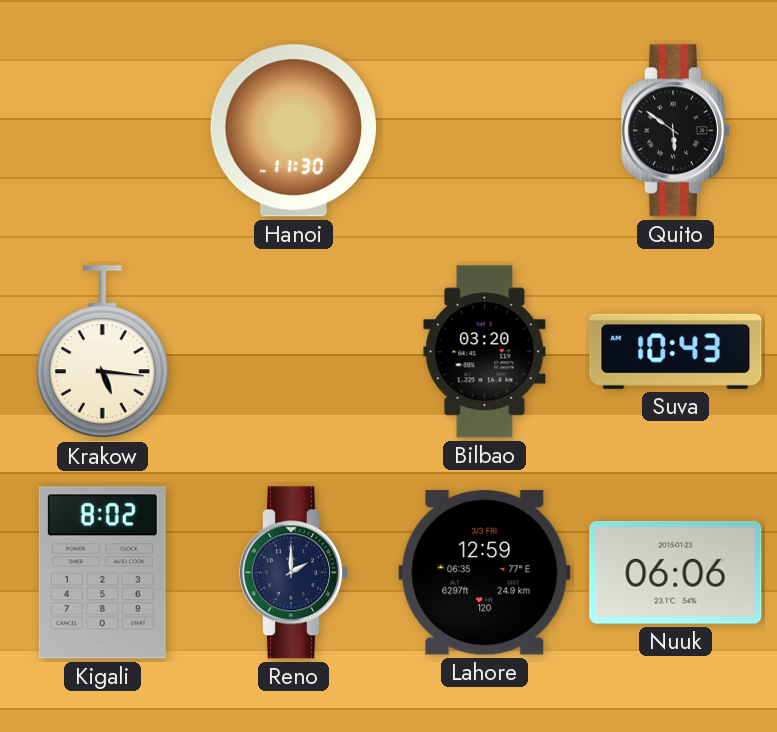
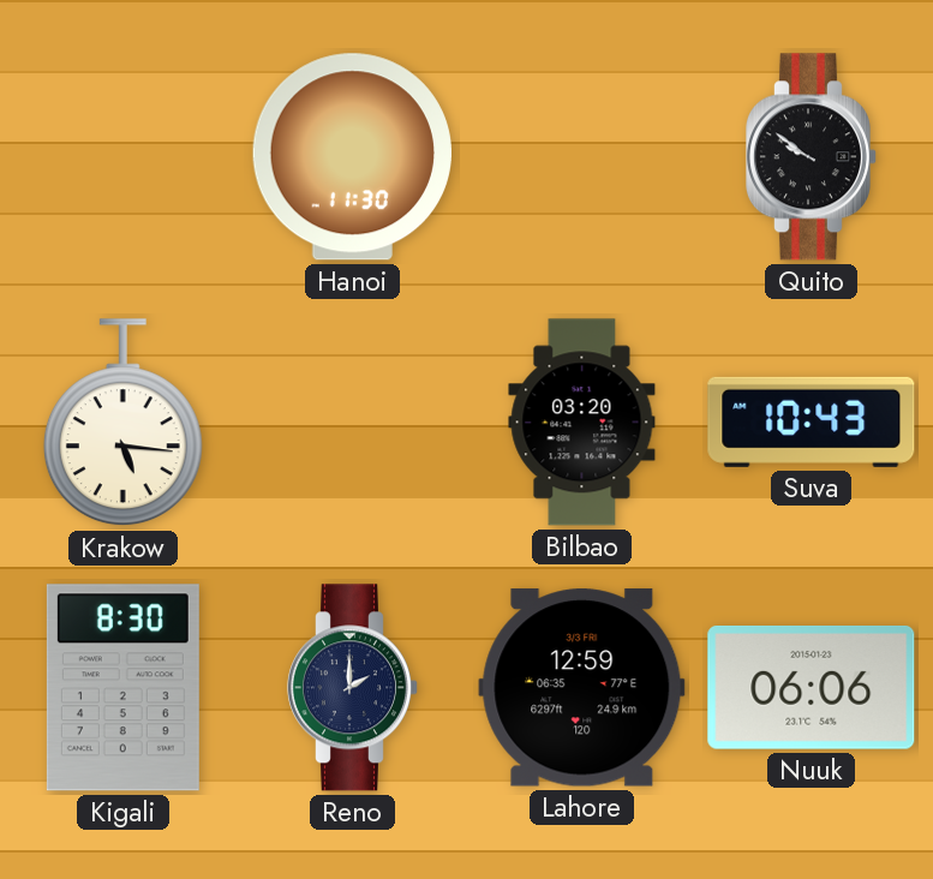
Quito: 5:51 -> 9:51
Kigali: 8:02 -> 8:30
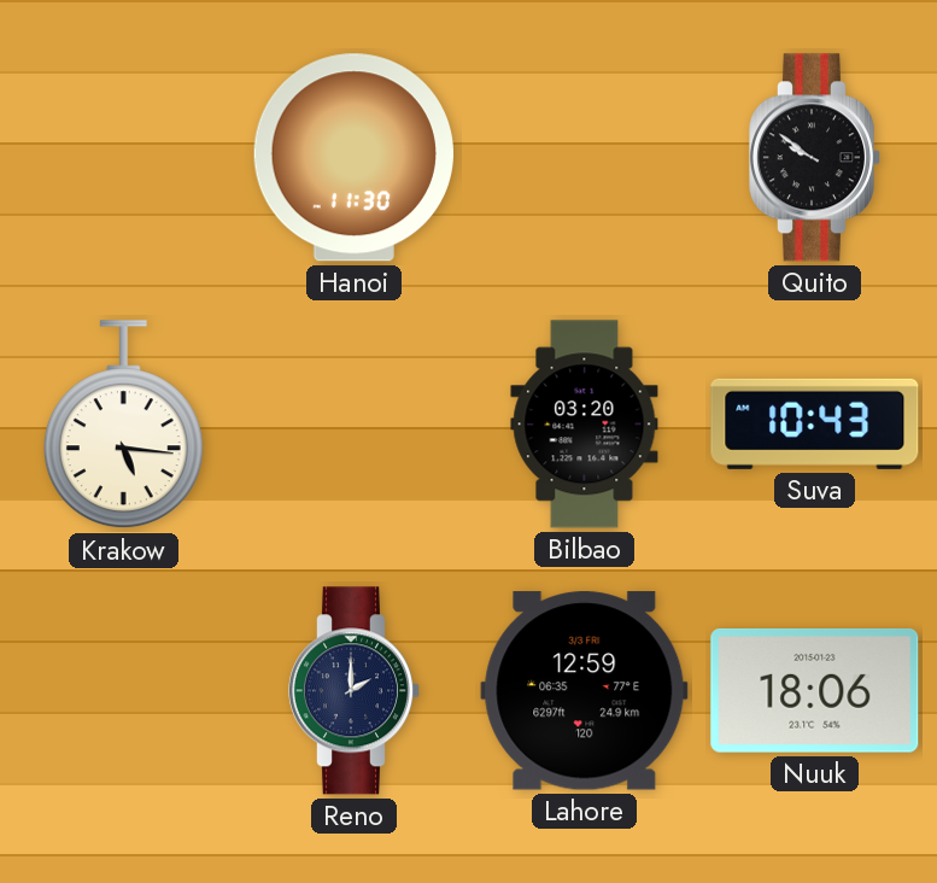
Kigali: 8:30 -> none
Nuuk: 06:06 -> 18:06
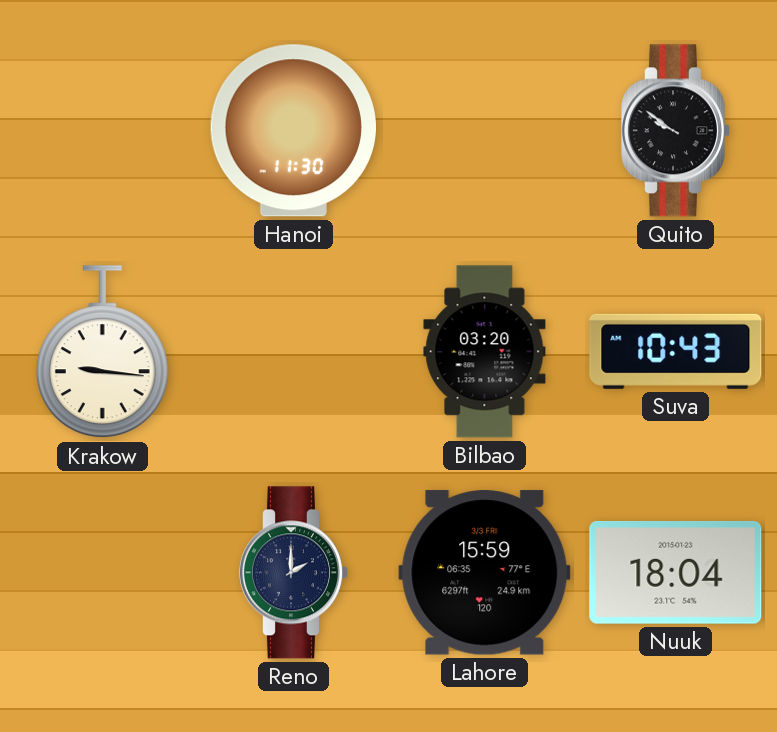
Krakow: 5:16 -> 9:16
Lahore: 12:59 -> 15:59
Nuuk: 18:06 -> 18:04
